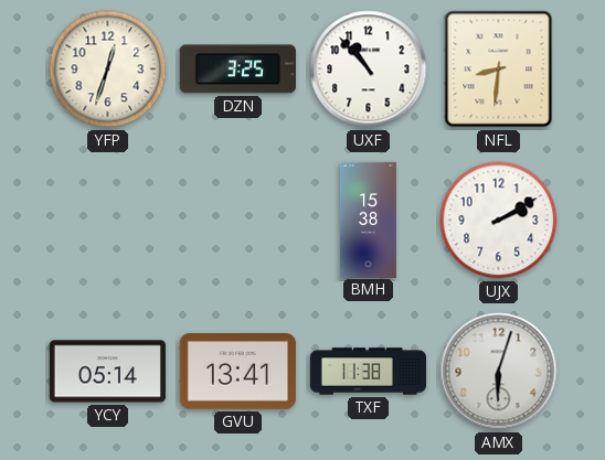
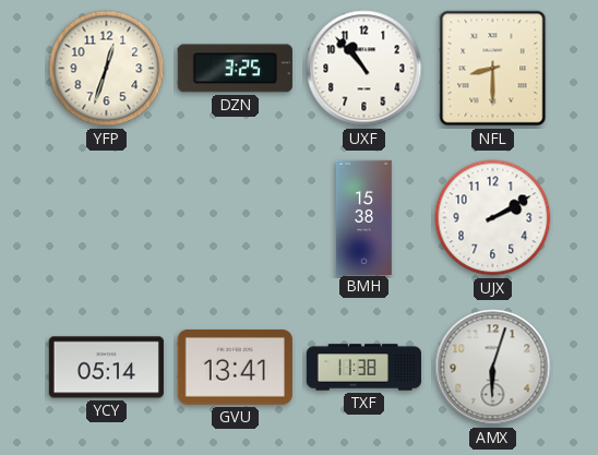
NFL: 8:31 -> 8:30
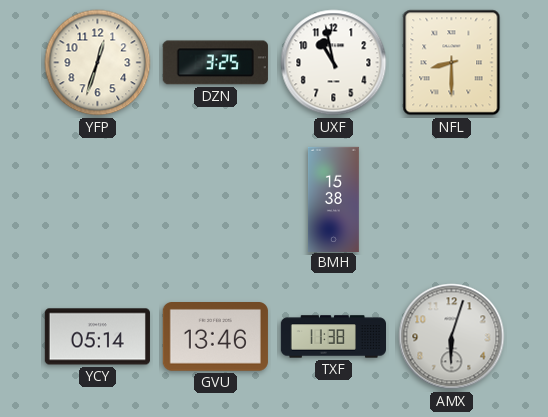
UXF: 10:53 -> 10:58
UJX: 2:10 -> none
GVU: 13:41 -> 13:46
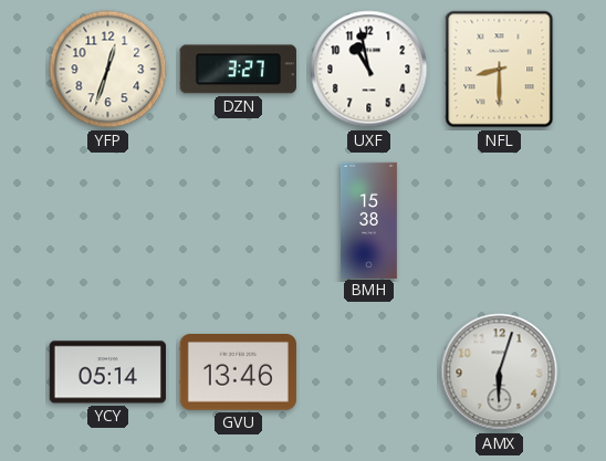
DZN: 3:25 -> 3:27
TXF: 11:38 -> none
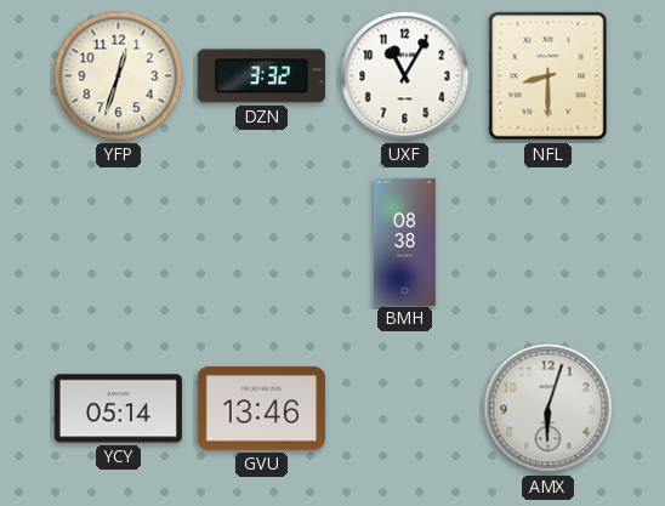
DZN: 3:27 -> 3:32
UXF: 10:58 -> 11:05
BMH: 15:38 -> 08:38
